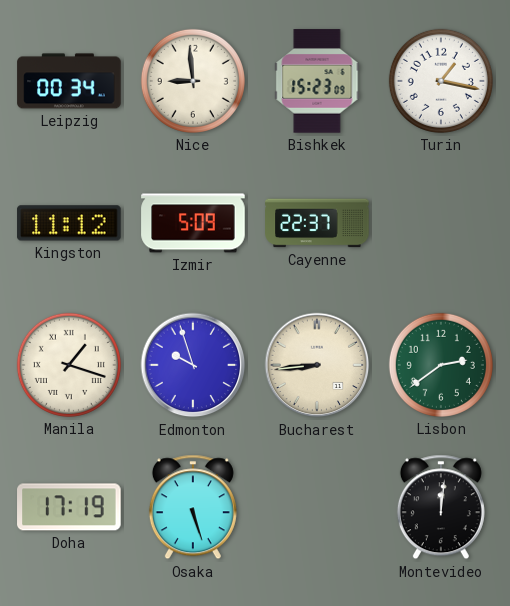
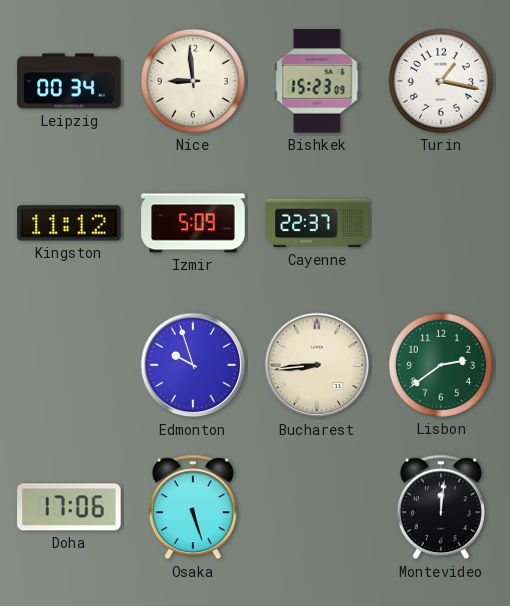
Manila: 1:18 -> none
Doha: 17:19 -> 17:06
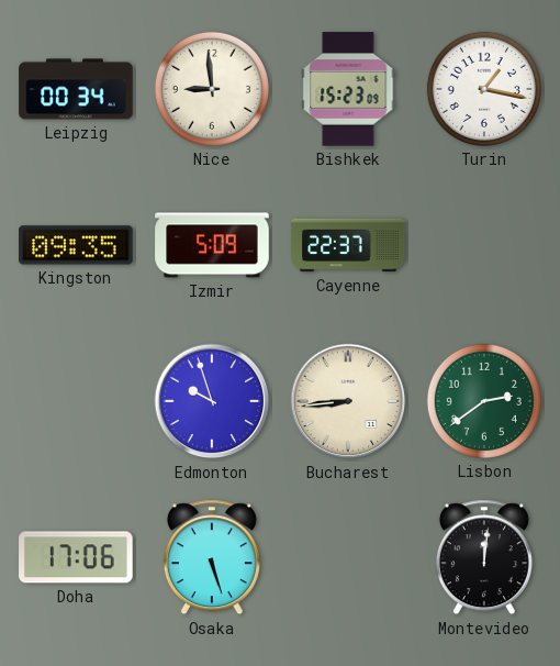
Kingston: 11:12 -> 09:35
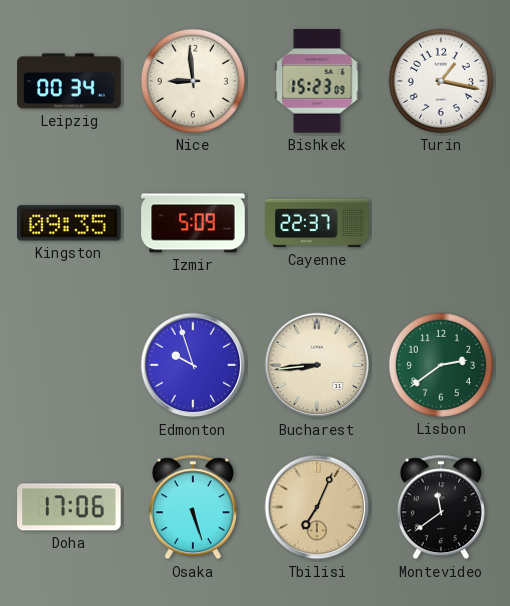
Tbilisi: none -> 7:04
Montevideo: 12:01 -> 11:39
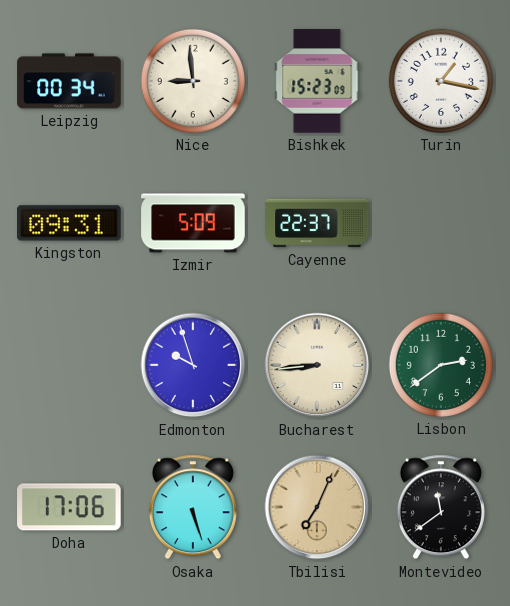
Kingston: 09:35 -> 09:31
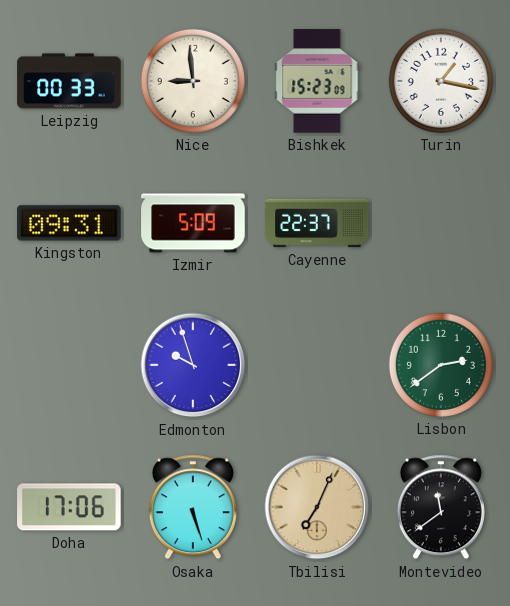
Leipzig: 00:34 -> 00:33
Bucharest: 8:44 -> none
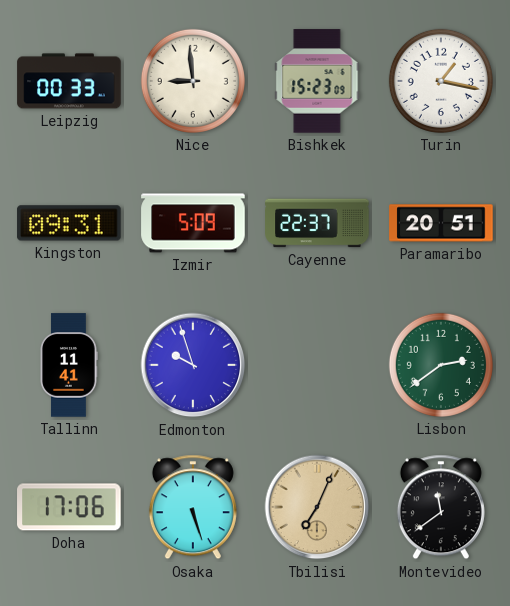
Paramaribo: none -> 20:51
Tallinn: none -> 11:41
